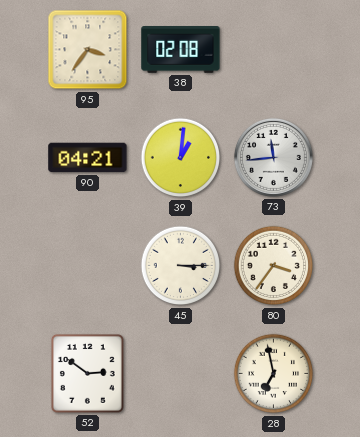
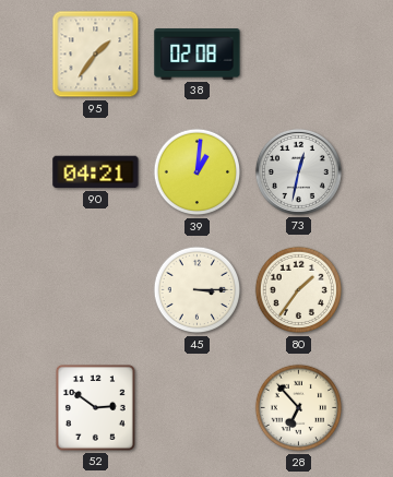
95: 3:36 -> 1:36
73: 11:44 -> 12:32
80: 3:36 -> 1:36
28: 6:58 -> 6:53
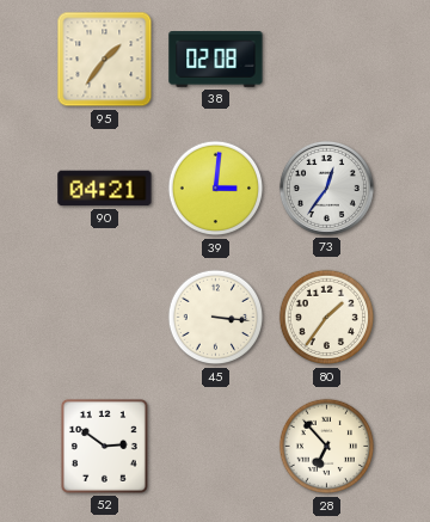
39: 1:01 -> 3:01
73: 12:32 -> 12:36
45: 3:15 -> 3:16
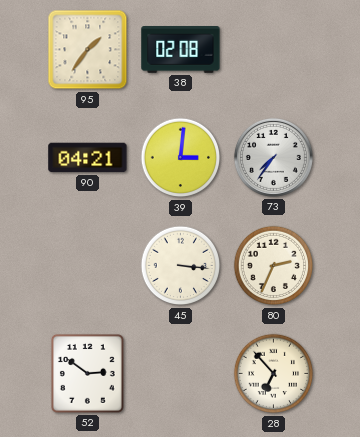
73: 12:36 -> 7:36
80: 1:36 -> 2:34
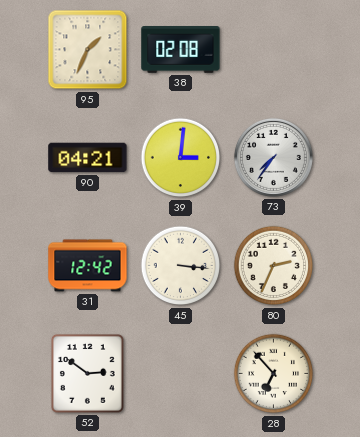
95: 1:36 -> 1:34
31: none -> 12:42
